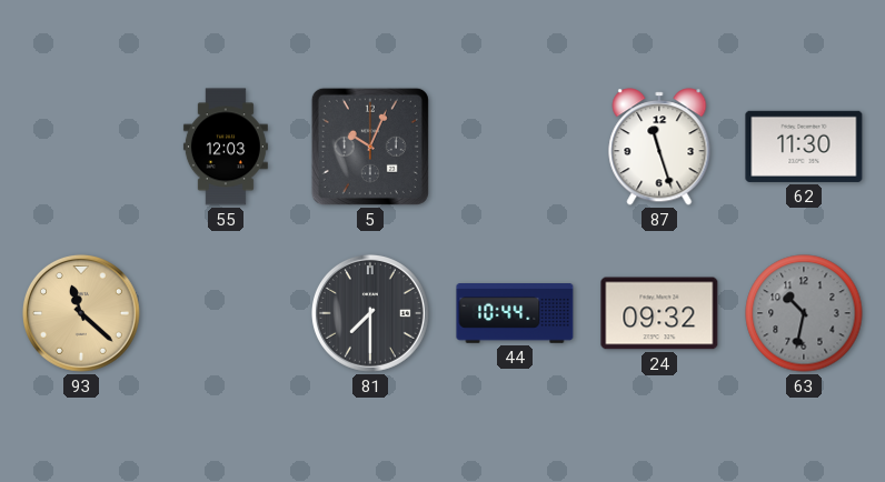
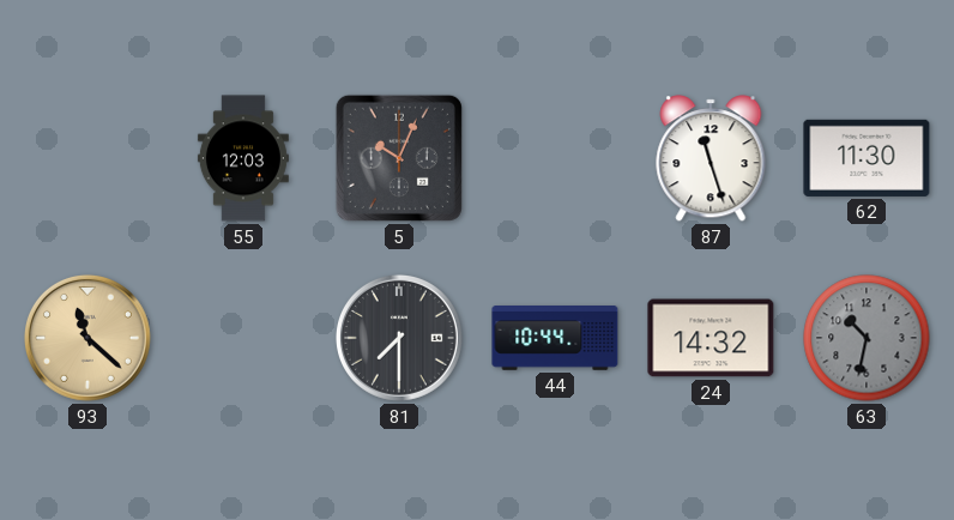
24: 09:32 -> 14:32
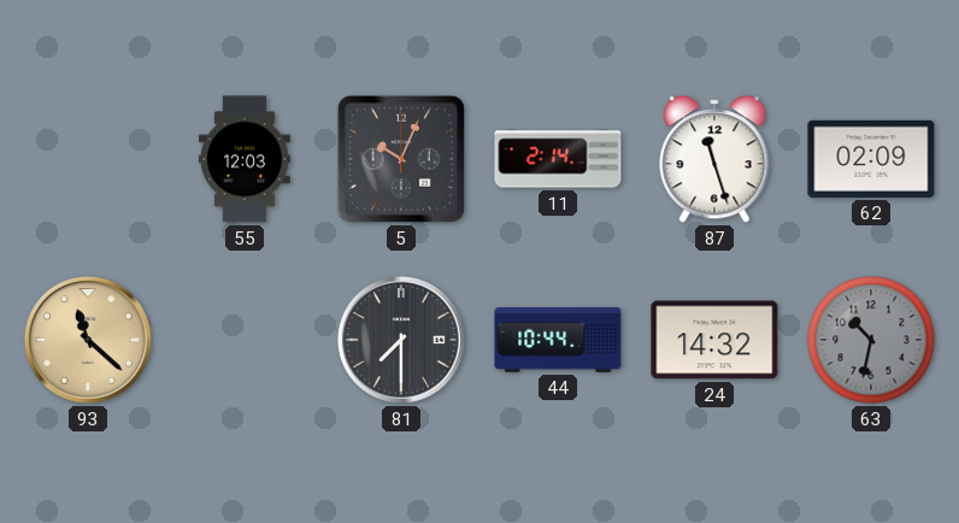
11: none -> 2:14
62: 11:30 -> 02:09
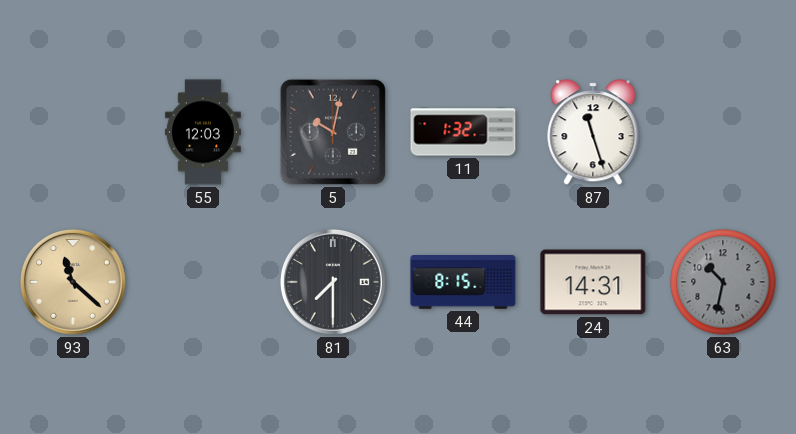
5: 10:04 -> 10:02
11: 2:14 -> 1:32
62: 02:09 -> none
44: 10:44 -> 8:15
24: 14:32 -> 14:31
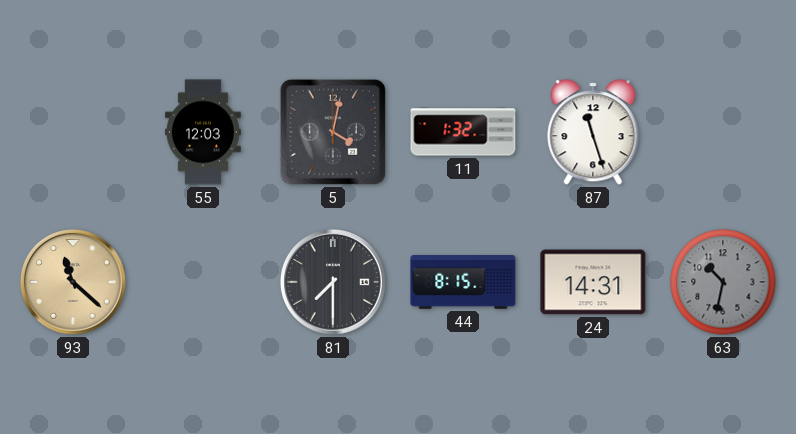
5: 10:02 -> 4:02
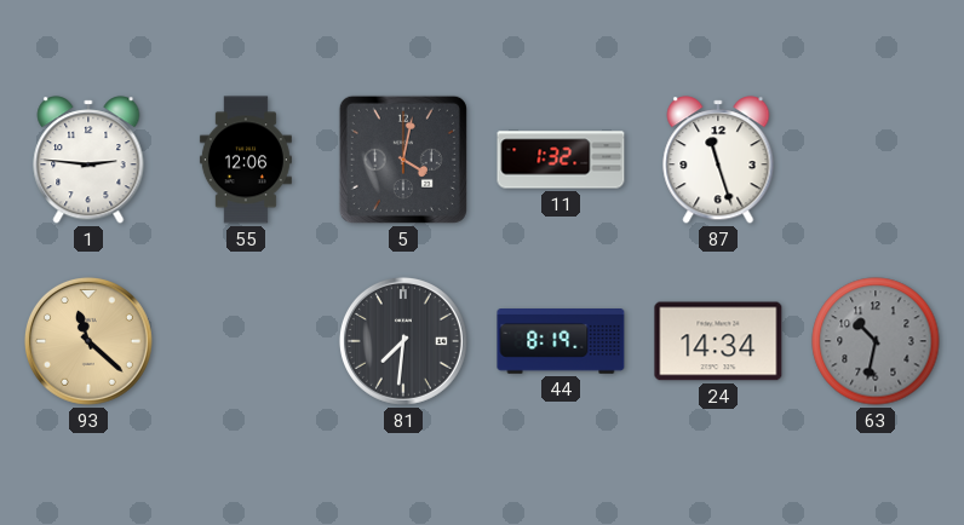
1: none -> 2:46
55: 12:03 -> 12:06
81: 7:30 -> 7:31
44: 8:15 -> 8:19
24: 14:31 -> 14:34
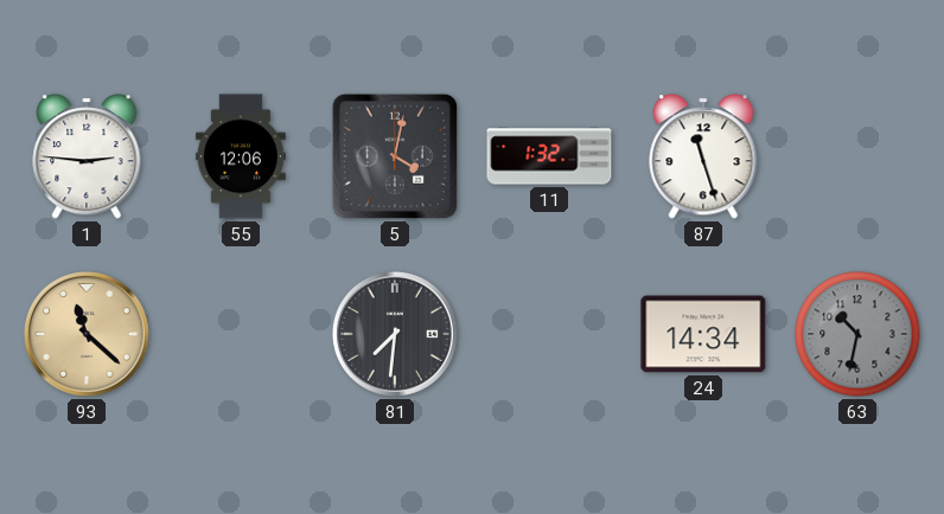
44: 8:19 -> none
